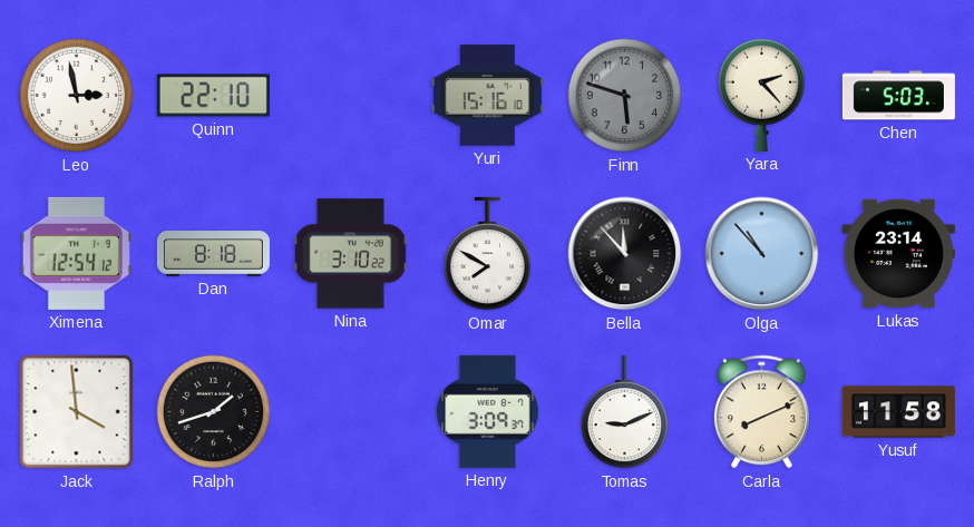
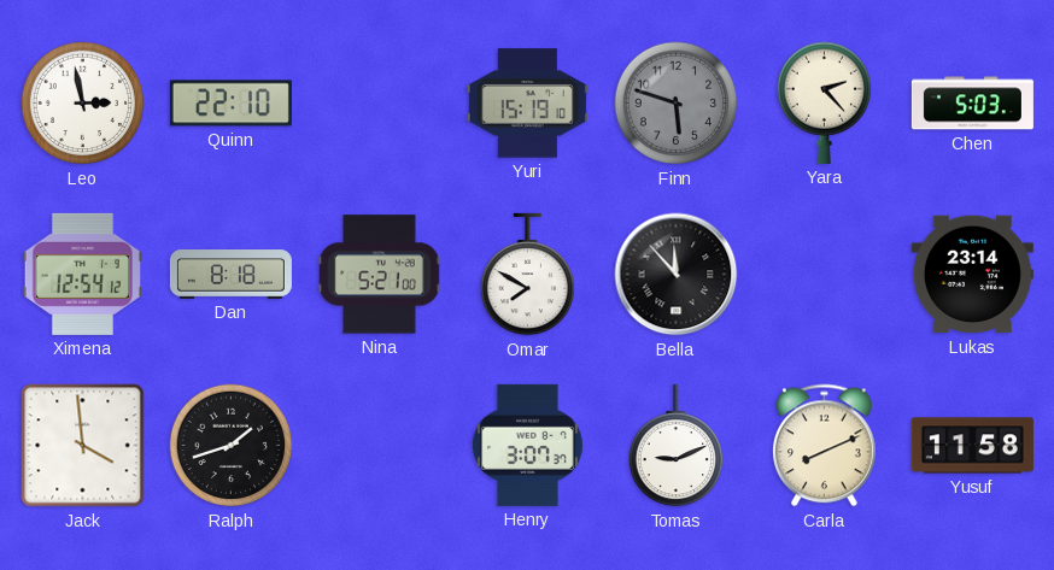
Yuri: 15:16 -> 15:19
Nina: 3:10 -> 5:21
Olga: 10:53 -> none
Henry: 3:09 -> 3:07
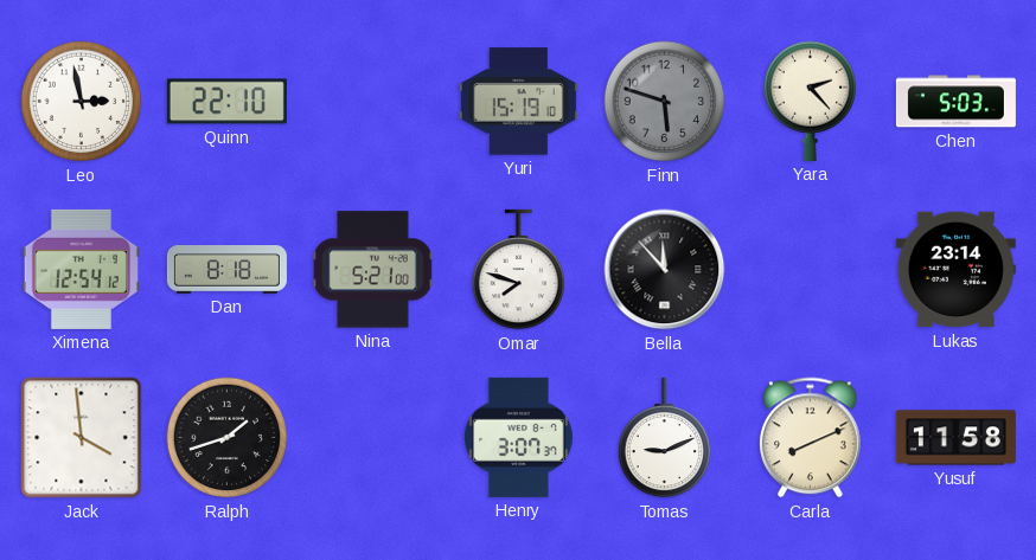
Omar: 7:50 -> 7:48
